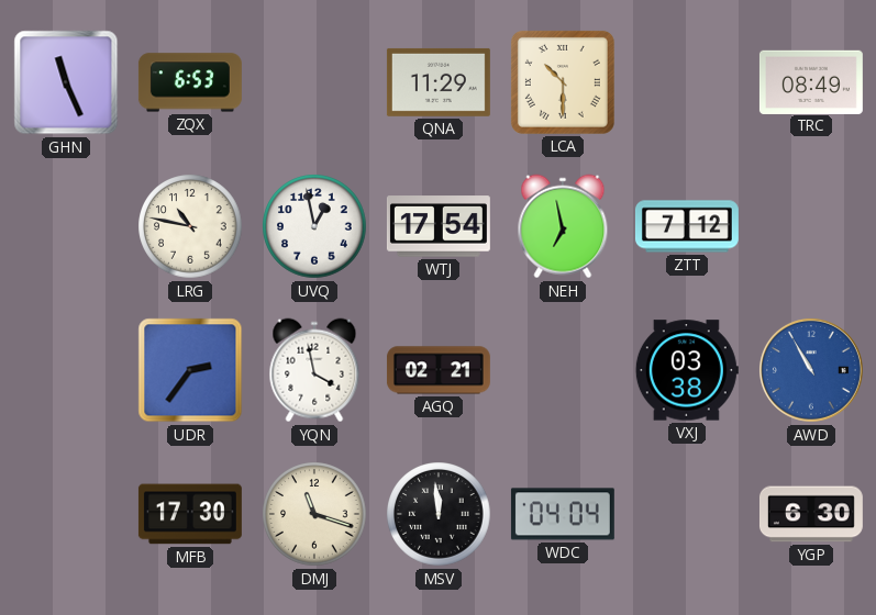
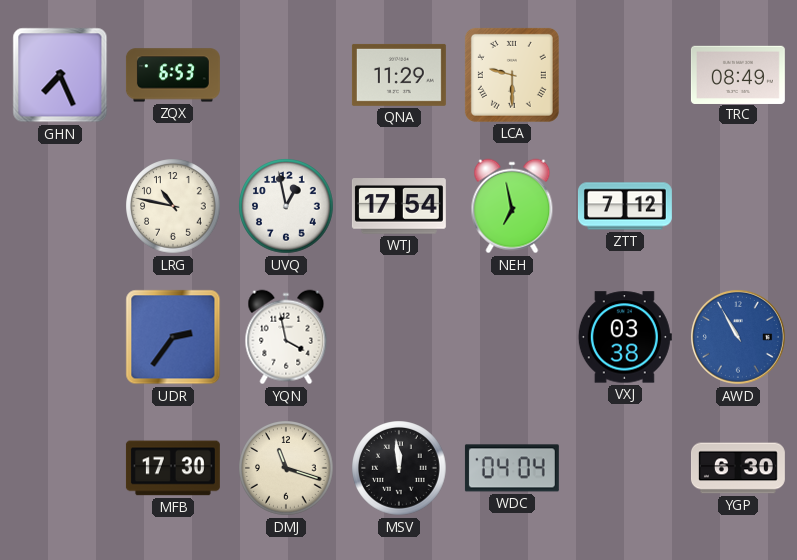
GHN: 11:26 -> 7:26
LCA: 10:30 -> 9:30
AGQ: 02:21 -> none
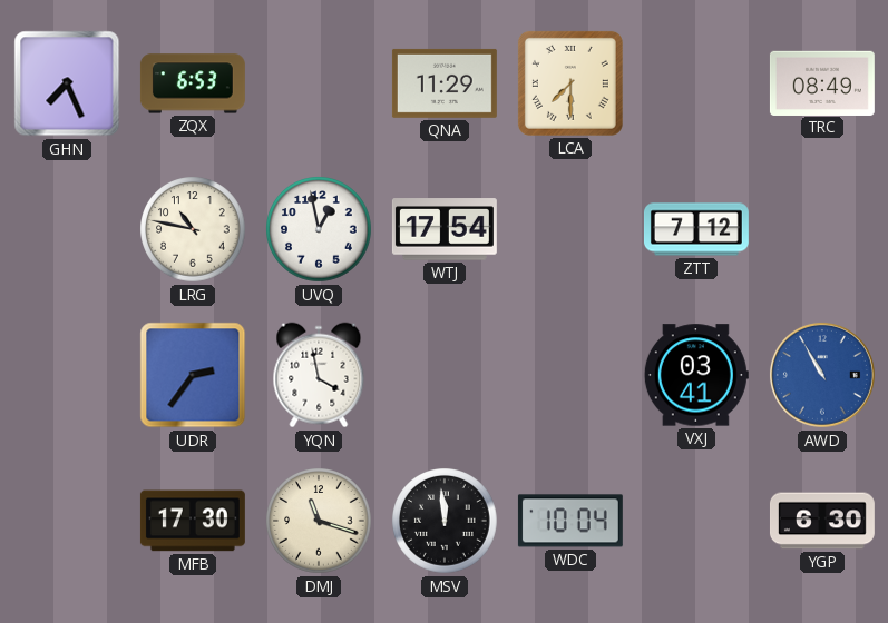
LCA: 9:30 -> 7:30
NEH: 6:58 -> none
VXJ: 03:38 -> 03:41
WDC: 04:04 -> 10:04
